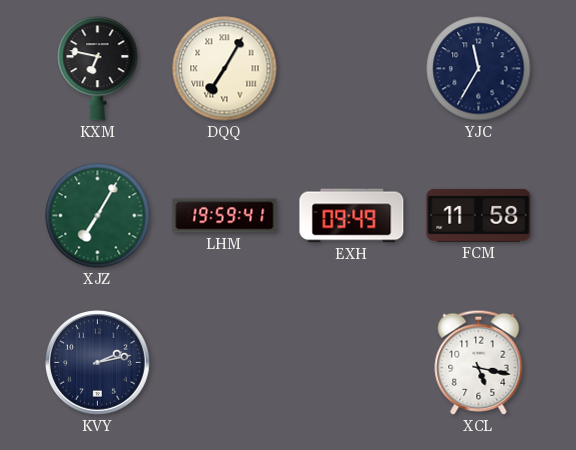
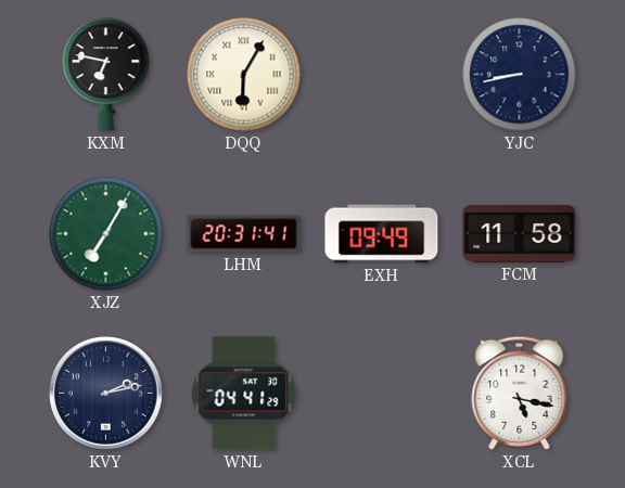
DQQ: 7:05 -> 6:05
YJC: 11:35 -> 8:43
LHM: 19:59 -> 20:31
WNL: none -> 04:41
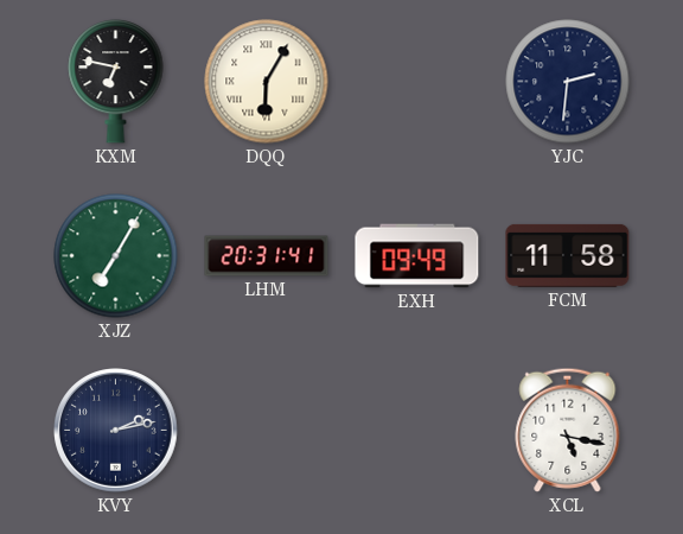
YJC: 8:43 -> 2:31
WNL: 04:41 -> none
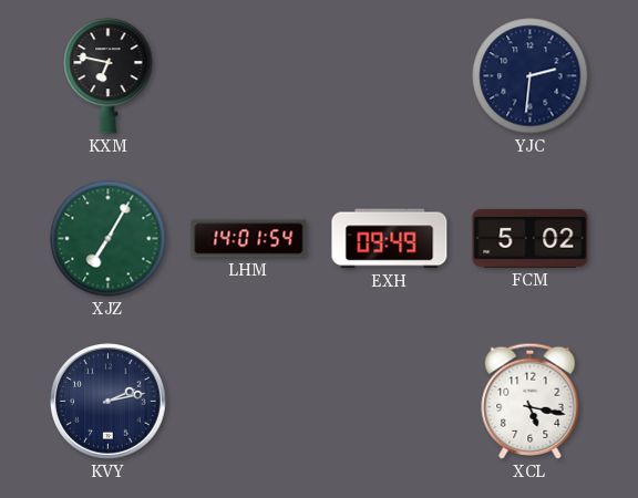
DQQ: 6:05 -> none
LHM: 20:31 -> 14:01
FCM: 11:58 -> 5:02
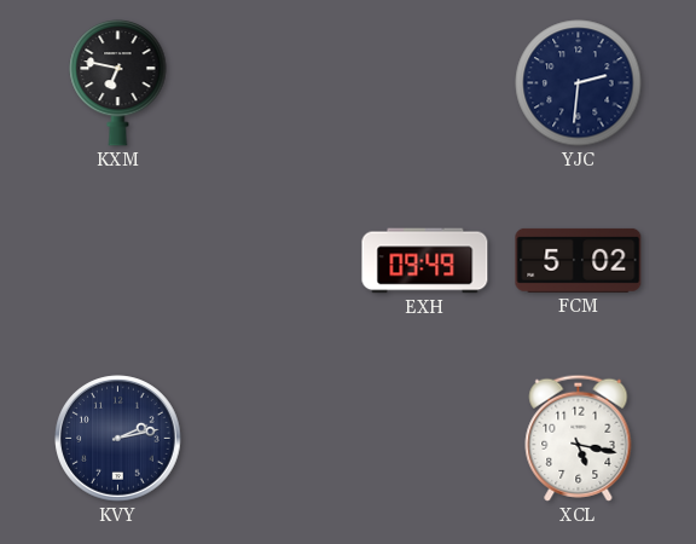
XJZ: 7:05 -> none
LHM: 14:01 -> none
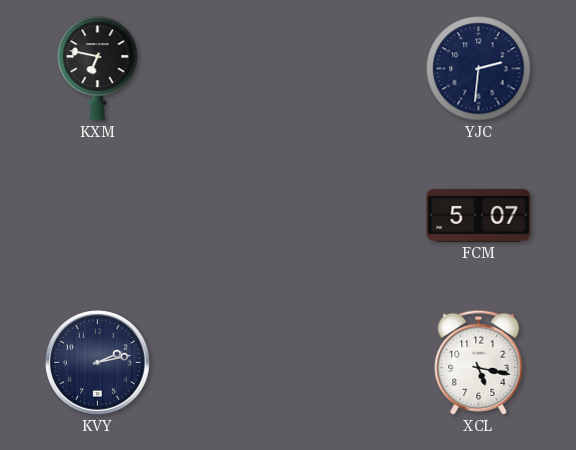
EXH: 09:49 -> none
FCM: 5:02 -> 5:07
